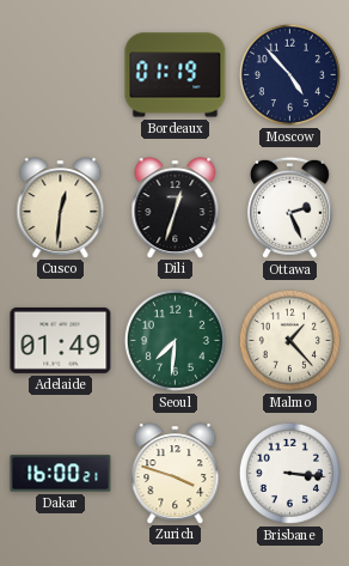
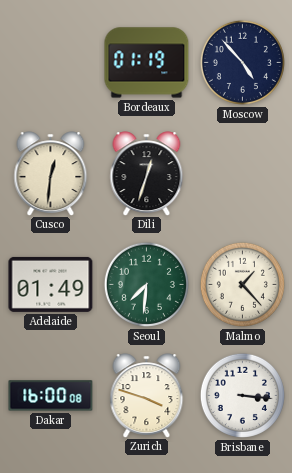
Ottawa: 2:26 -> none
Dakar: 16:00:21 -> 16:00:08
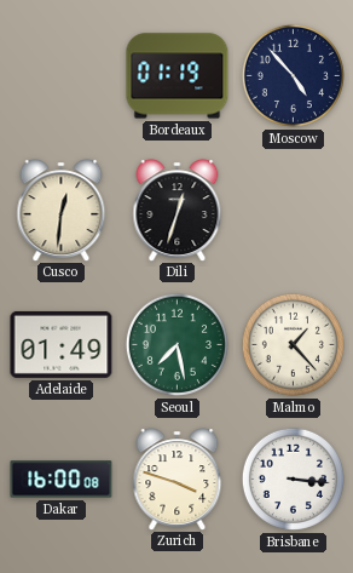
Seoul: 7:31 -> 7:28
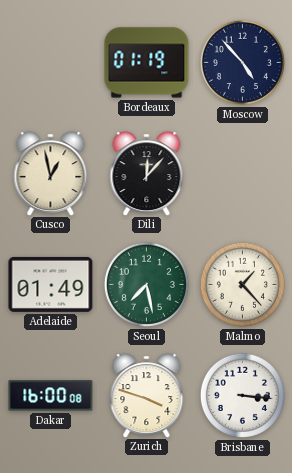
Cusco: 12:31 -> 12:58
Dili: 12:33 -> 12:07
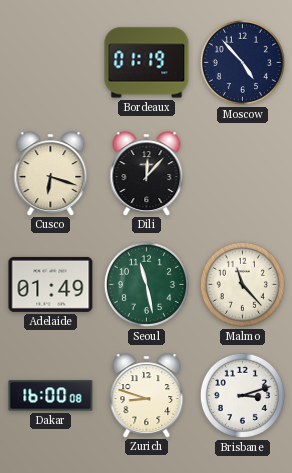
Cusco: 12:58 -> 6:18
Seoul: 7:28 -> 11:28
Malmo: 1:23 -> 11:23
Zurich: 3:48 -> 8:48
Brisbane: 3:16 -> 3:12
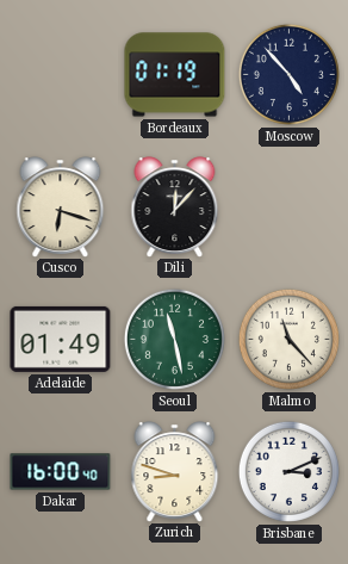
Dakar: 16:00:08 -> 16:00:40
Brisbane: 3:12 -> 3:11
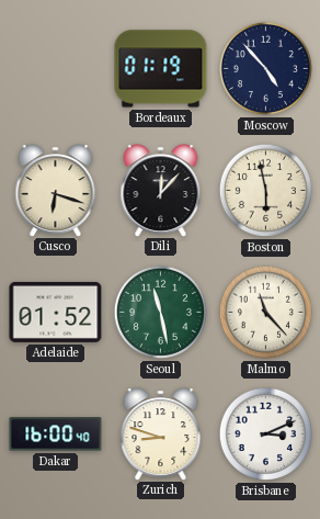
Boston: none -> 5:58
Adelaide: 01:49 -> 01:52
